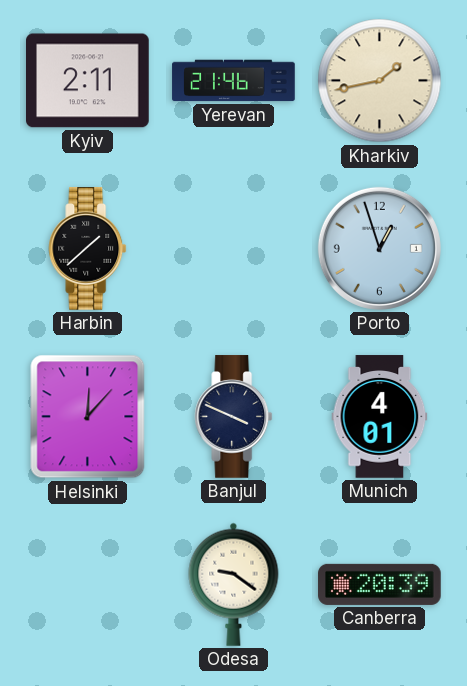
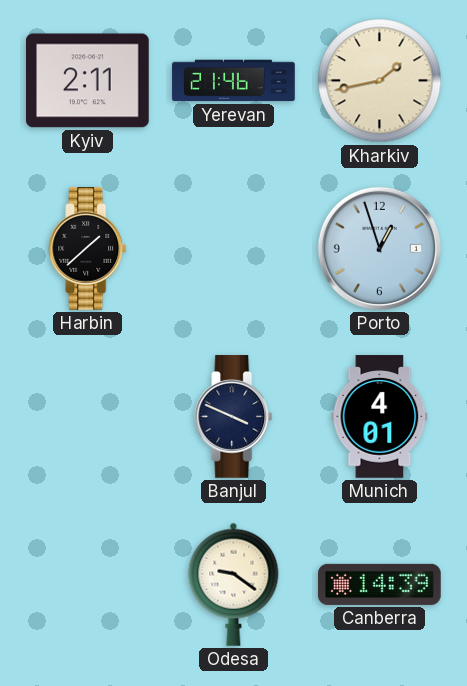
Helsinki: 12:07 -> none
Canberra: 20:39 -> 14:39
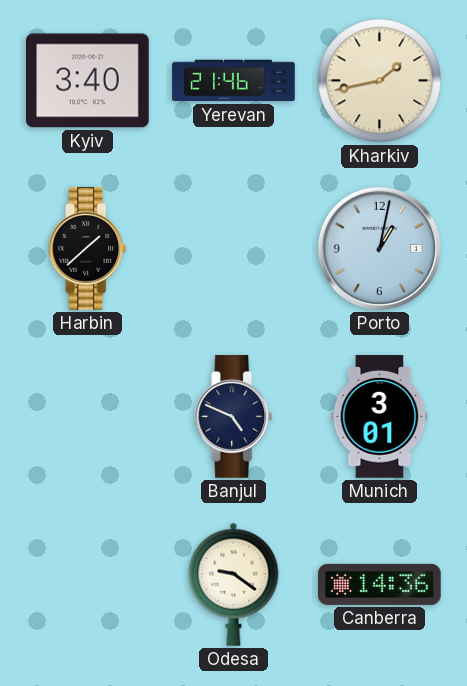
Kyiv: 2:11 -> 3:40
Porto: 12:57 -> 1:02
Banjul: 3:49 -> 4:49
Munich: 4:01 -> 3:01
Canberra: 14:39 -> 14:36
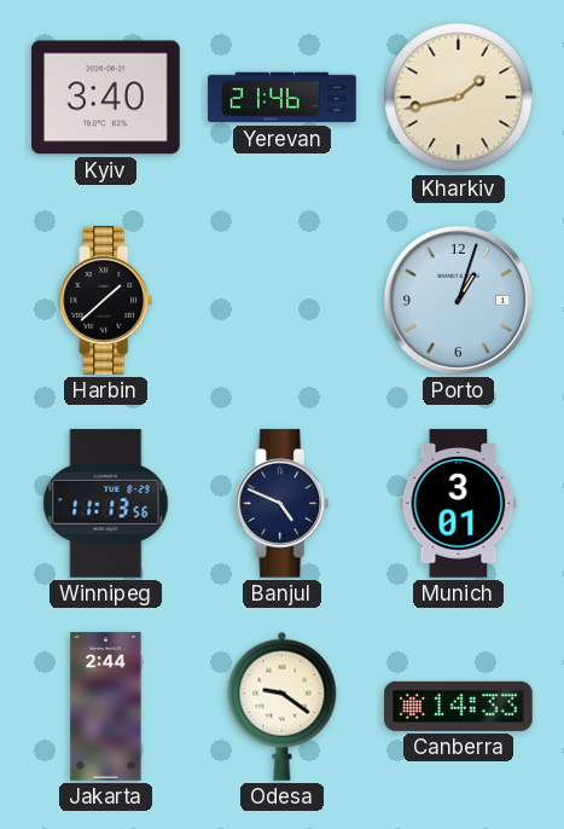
Porto: 1:02 -> 1:03
Winnipeg: none -> 11:13
Jakarta: none -> 2:44
Canberra: 14:36 -> 14:33
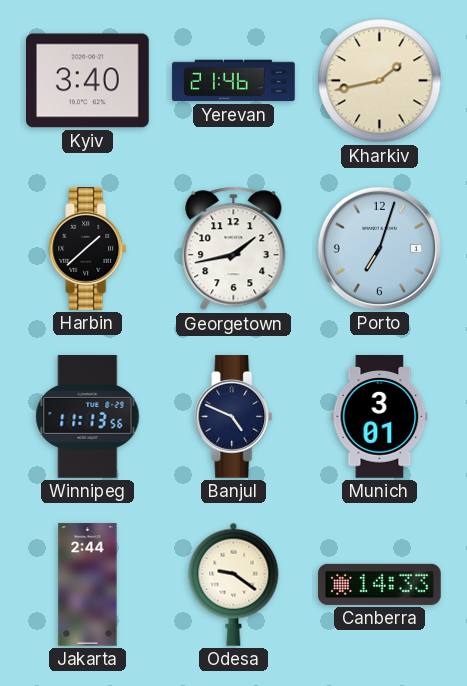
Georgetown: none -> 1:43
Porto: 1:03 -> 7:03
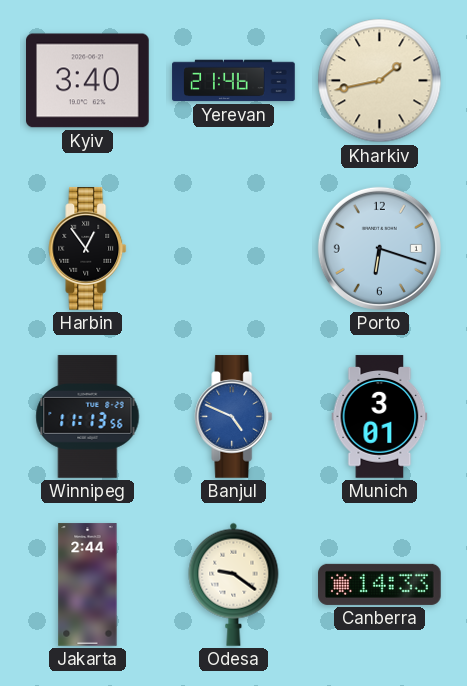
Harbin: 1:38 -> 12:54
Georgetown: 1:43 -> none
Porto: 7:03 -> 6:18
Banjul dial: navy -> blue
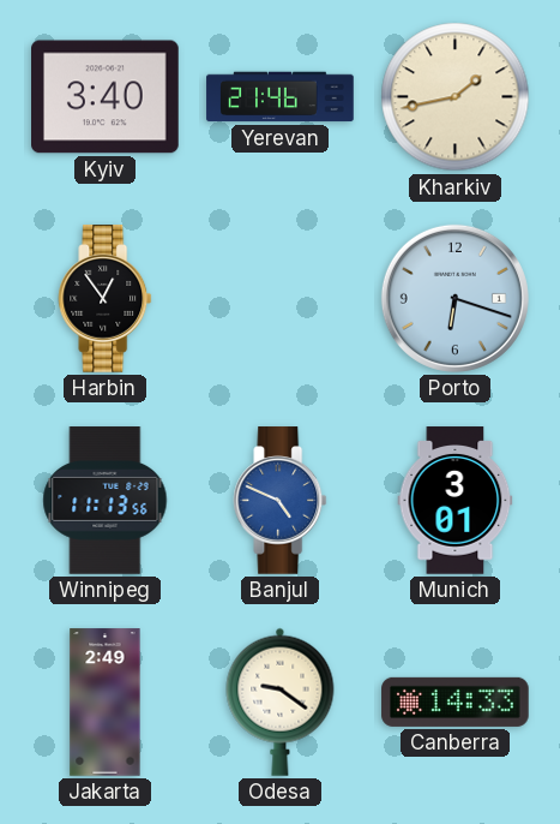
Jakarta: 2:44 -> 2:49
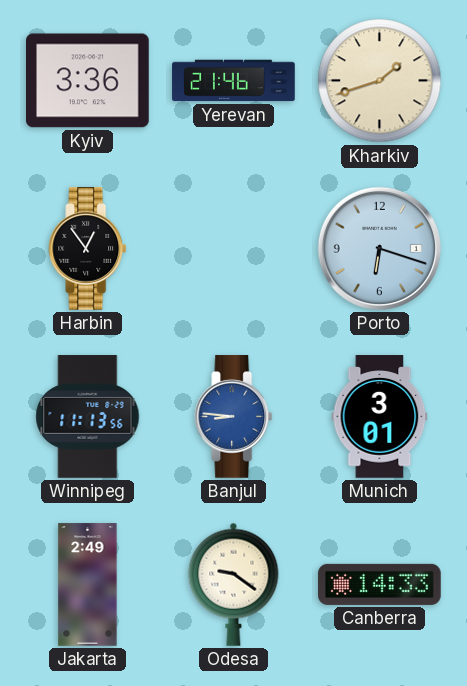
Kyiv: 3:40 -> 3:36
Kharkiv: 1:43 -> 1:42
Banjul: 4:49 -> 8:46
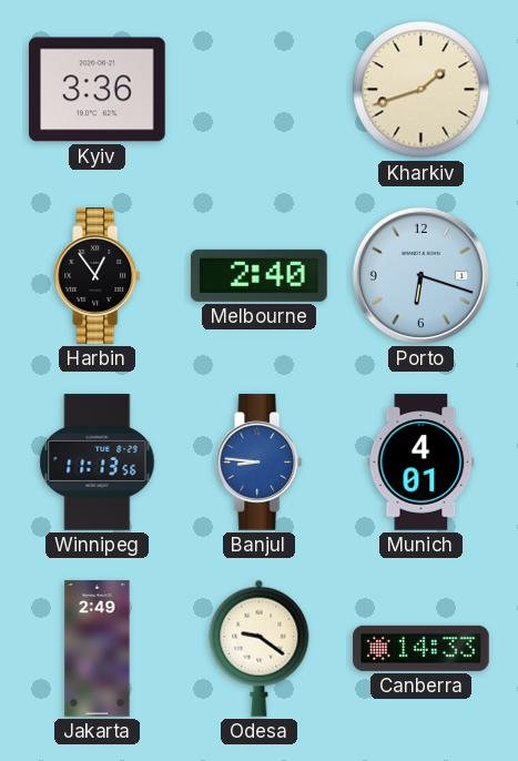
Yerevan: 21:46 -> none
Melbourne: none -> 2:40
Munich: 3:01 -> 4:01
